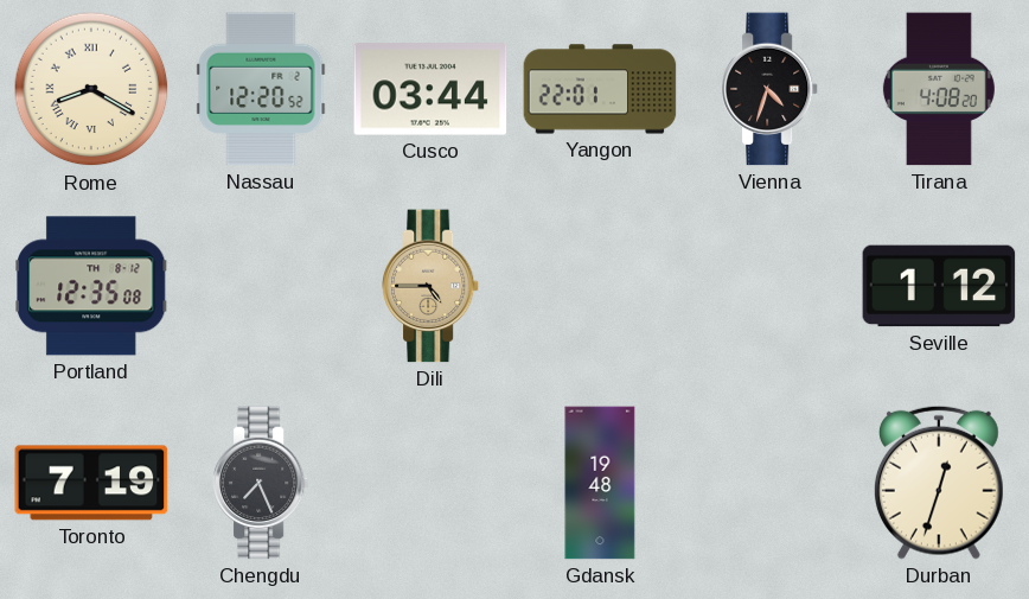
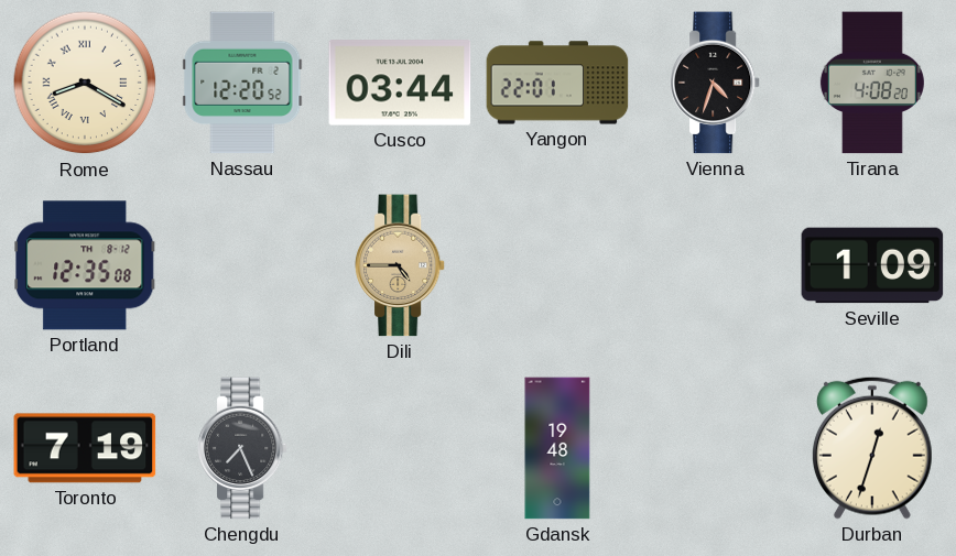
Seville: 1:12 -> 1:09
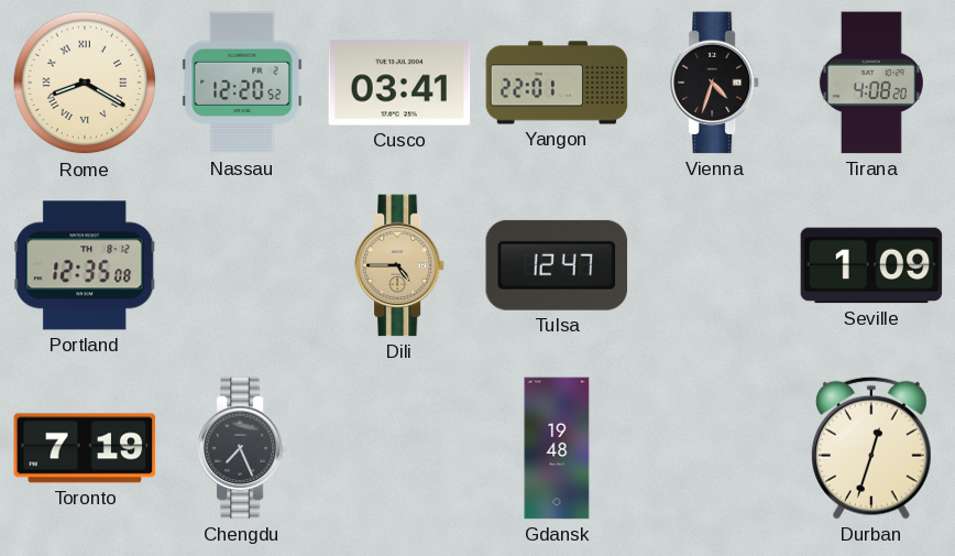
Cusco: 03:44 -> 03:41
Tulsa: none -> 12:47
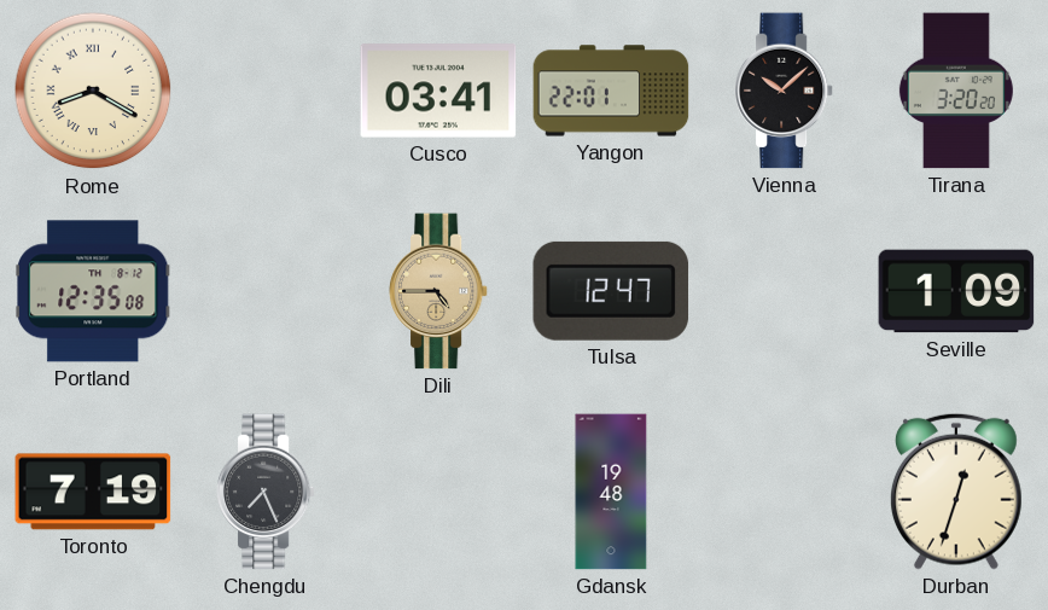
Nassau: 12:20 -> none
Vienna: 4:33 -> 10:08
Tirana: 4:08 -> 3:20
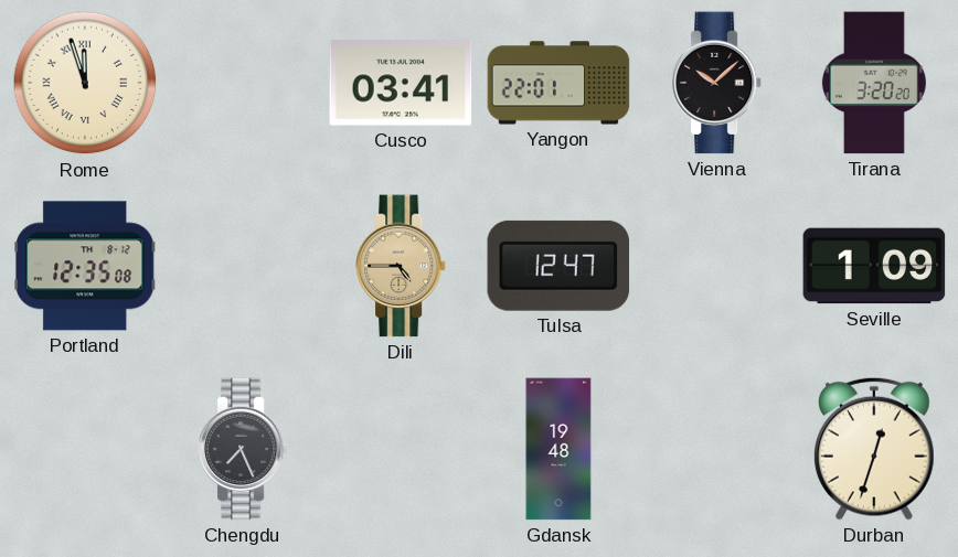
Rome: 8:20 -> 11:57
Toronto: 7:19 -> none
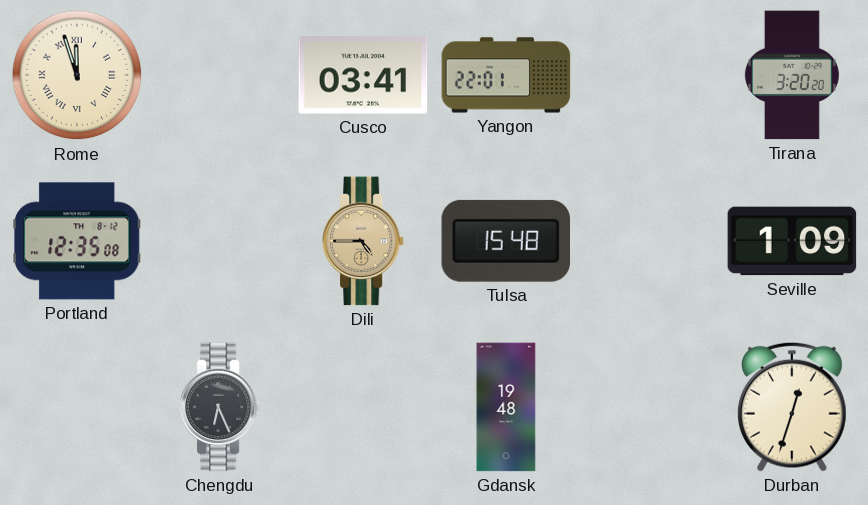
Vienna: 10:08 -> none
Tulsa: 12:47 -> 15:48
Chengdu: 7:26 -> 6:26
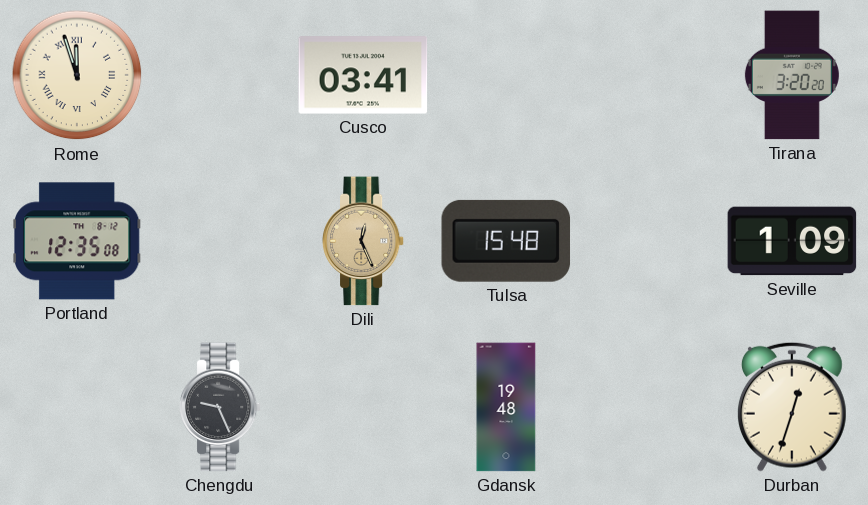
Yangon: 22:01 -> none
Dili: 4:45 -> 12:26
Chengdu: 6:26 -> 9:26
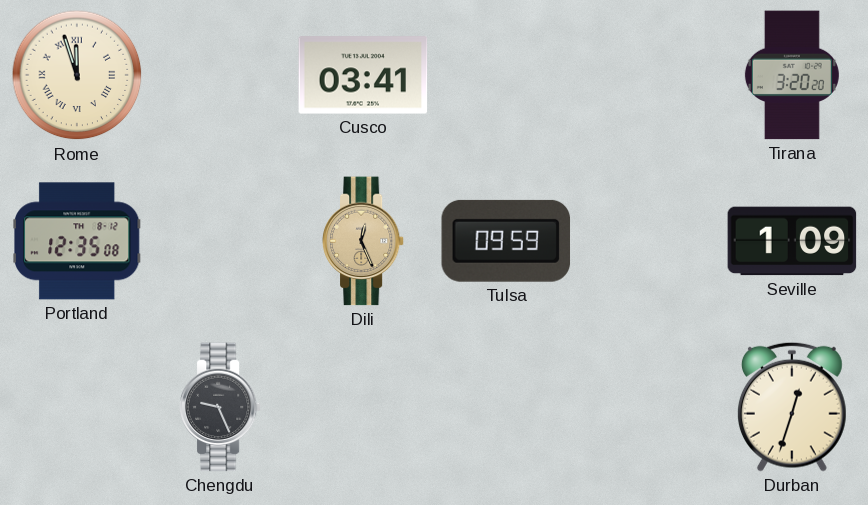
Tulsa: 15:48 -> 09:59
Gdansk: 19:48 -> none
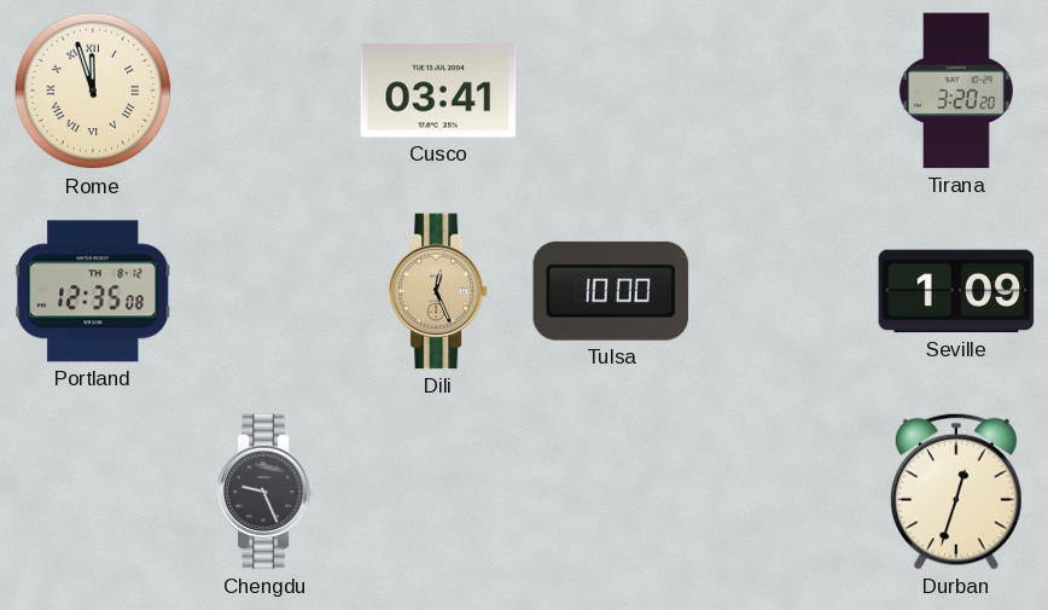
Tulsa: 09:59 -> 10:00
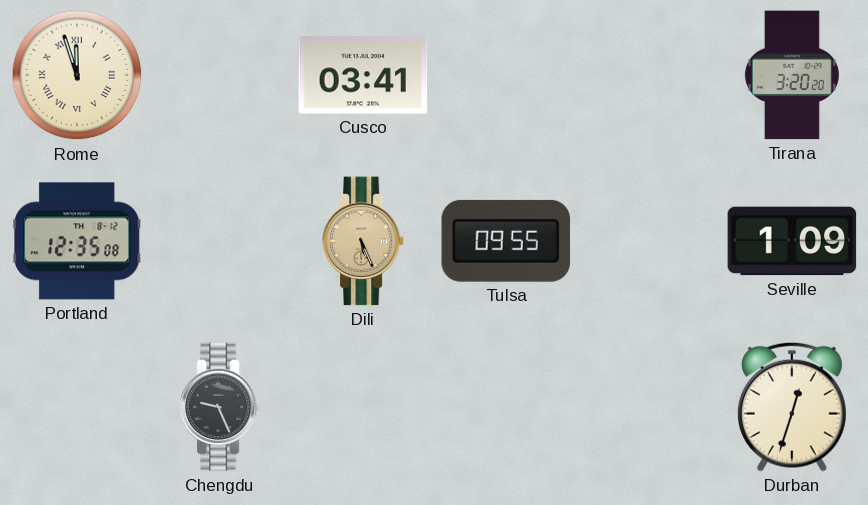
Dili: 12:26 -> 5:26
Tulsa: 10:00 -> 09:55
